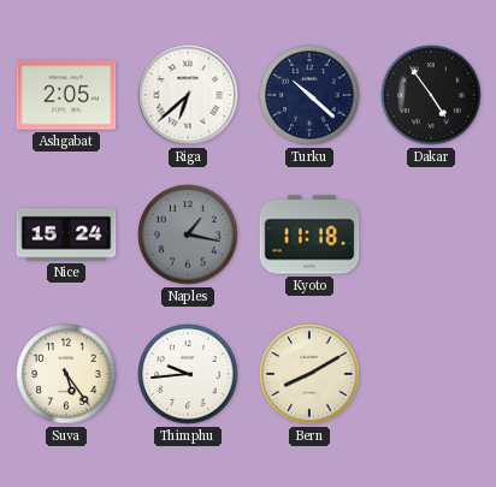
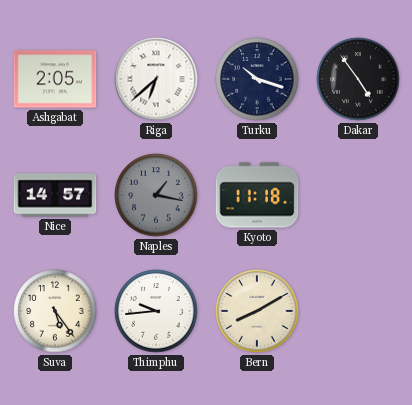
Turku: 10:22 -> 10:18
Nice: 15:24 -> 14:57
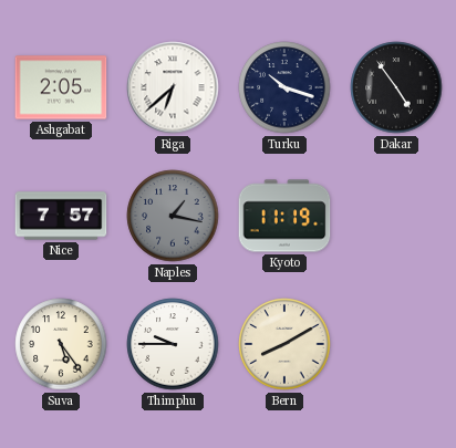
Nice: 14:57 -> 7:57
Kyoto: 11:18 -> 11:19
Thimphu: 9:44 -> 9:45
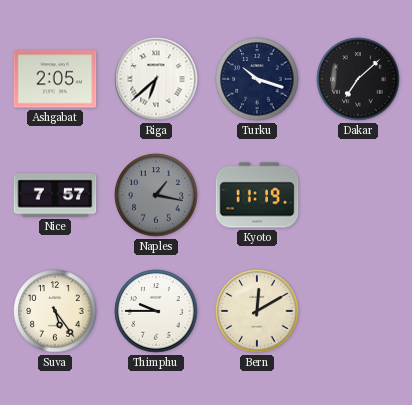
Dakar: 4:54 -> 7:08
Bern: 8:10 -> 12:10
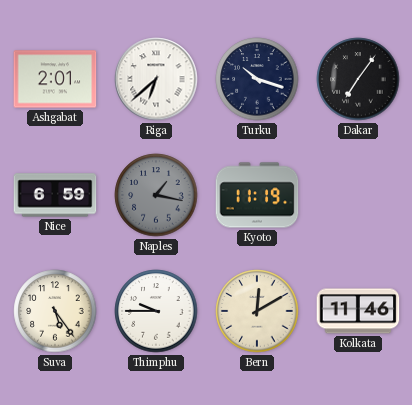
Ashgabat: 2:05 -> 2:01
Dakar: 7:08 -> 7:06
Nice: 7:57 -> 6:59
Kolkata: none -> 11:46
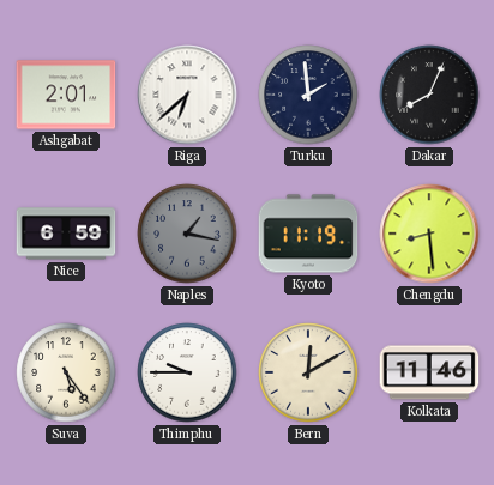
Turku: 10:18 -> 1:59
Dakar: 7:06 -> 8:04
Chengdu: none -> 8:29
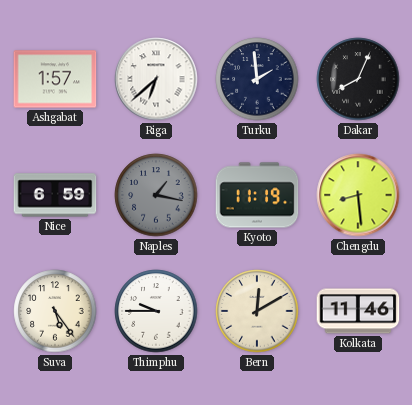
Ashgabat: 2:01 -> 1:57
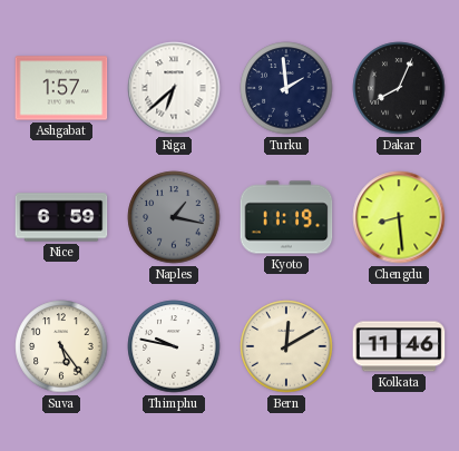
Thimphu: 9:45 -> 9:47
